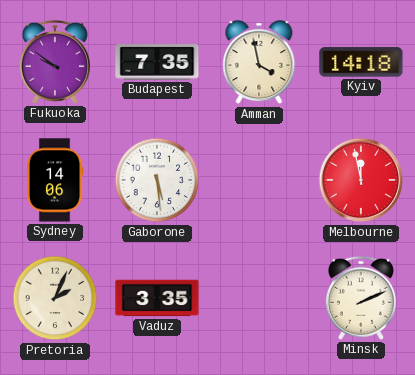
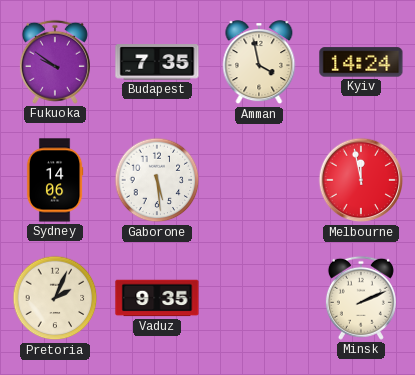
Kyiv: 14:18 -> 14:24
Vaduz: 3:35 -> 9:35
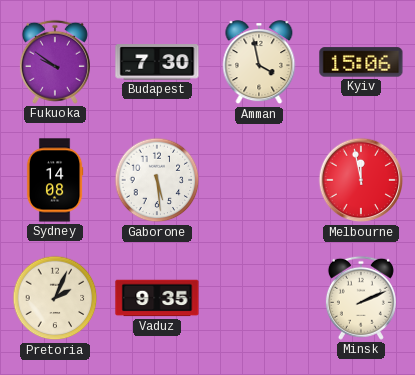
Budapest: 7:35 -> 7:30
Kyiv: 14:24 -> 15:06
Sydney: 14:06 -> 14:08
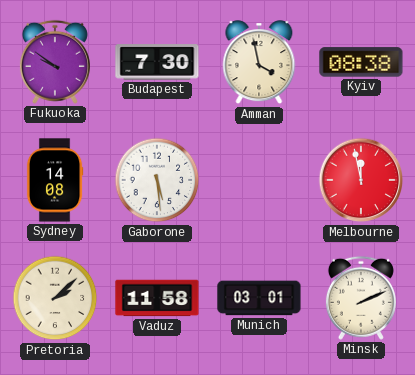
Kyiv: 15:06 -> 08:38
Pretoria: 2:04 -> 2:08
Vaduz: 9:35 -> 11:58
Munich: none -> 03:01
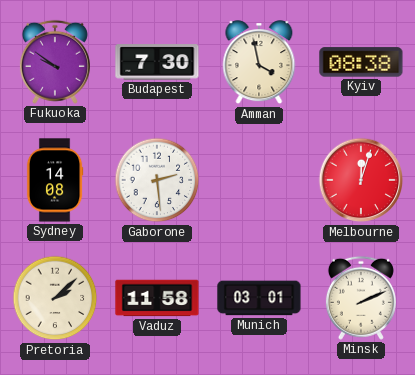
Gaborone: 5:29 -> 2:29
Melbourne: 11:58 -> 12:03
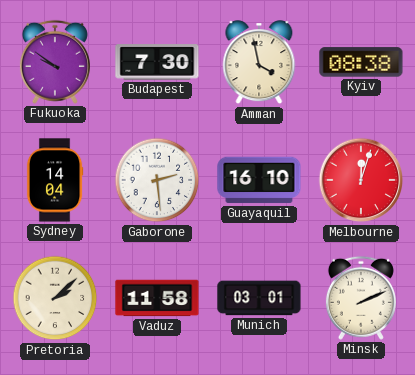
Sydney: 14:08 -> 14:04
Guayaquil: none -> 16:10
